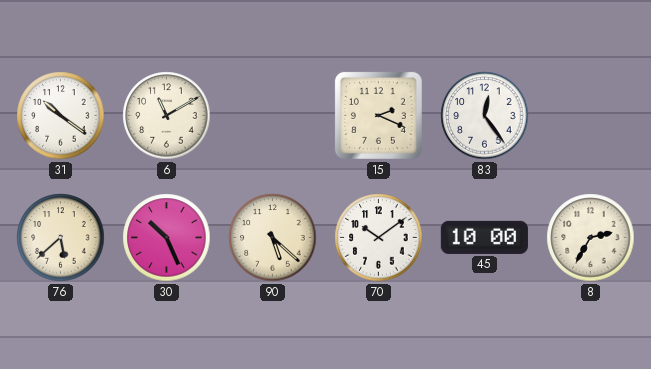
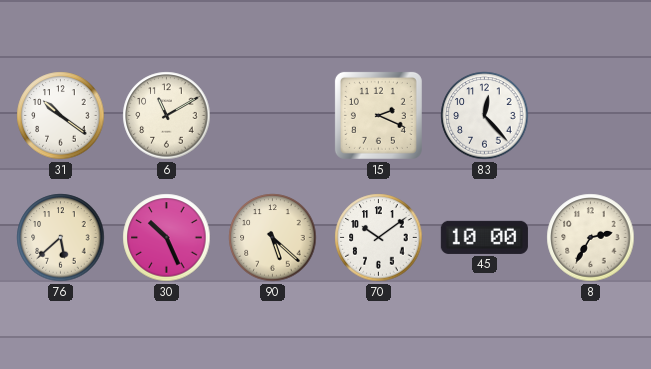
83: 12:24 -> 12:23
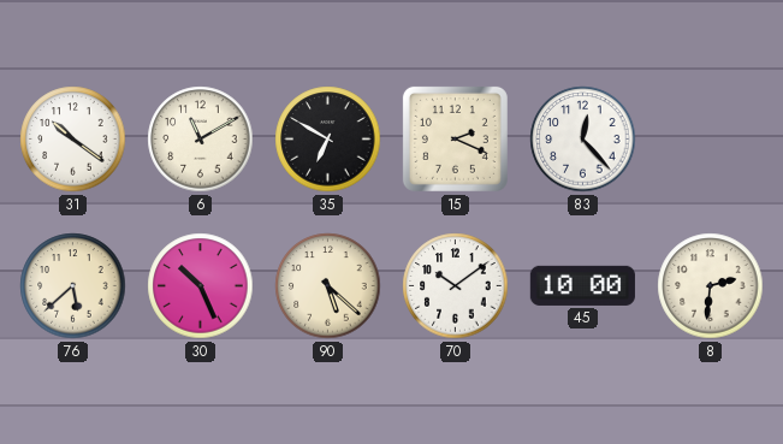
35: none -> 6:50
8: 2:35 -> 2:31
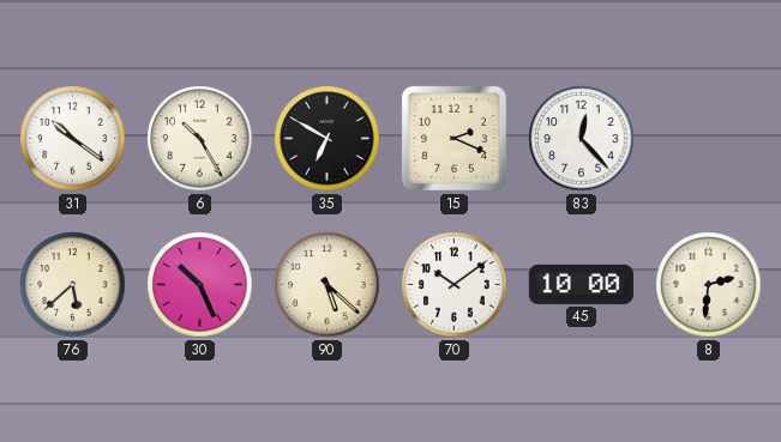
6: 11:10 -> 10:25
